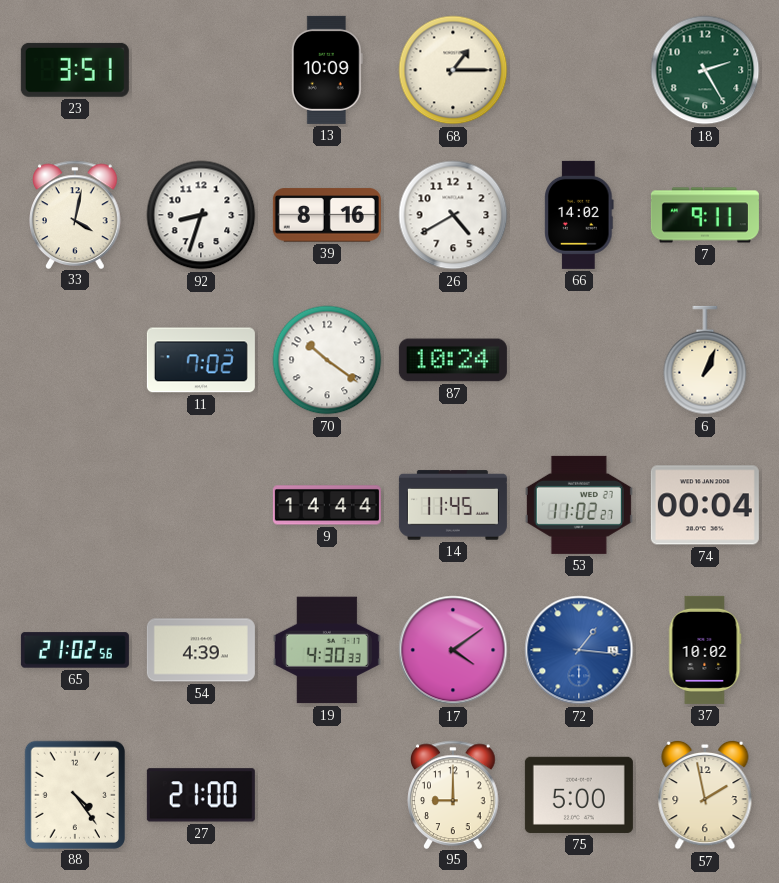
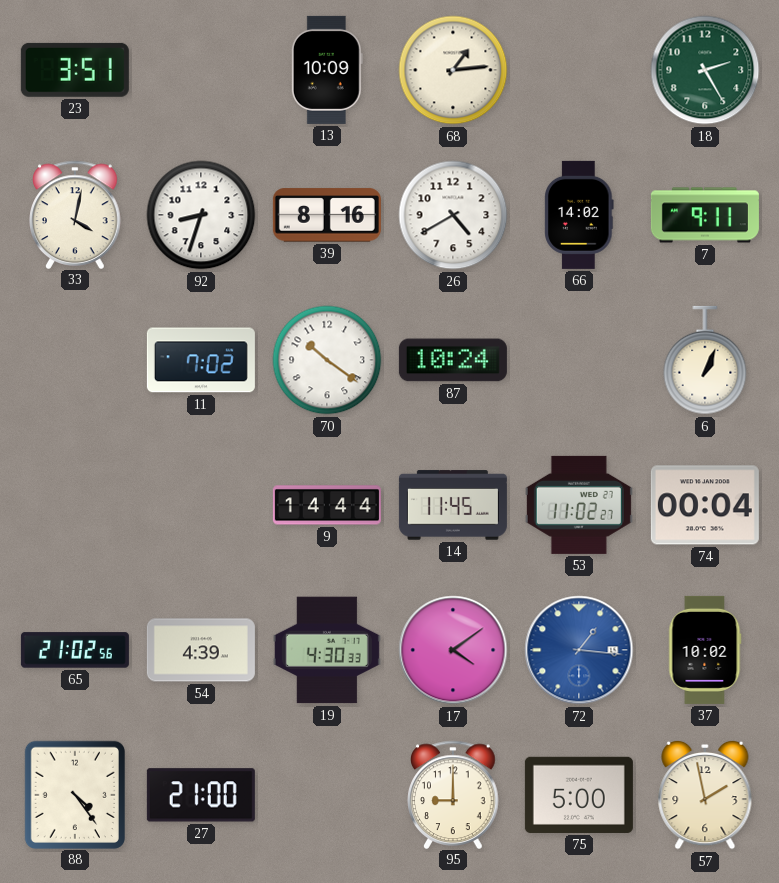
68: 1:15 -> 1:14
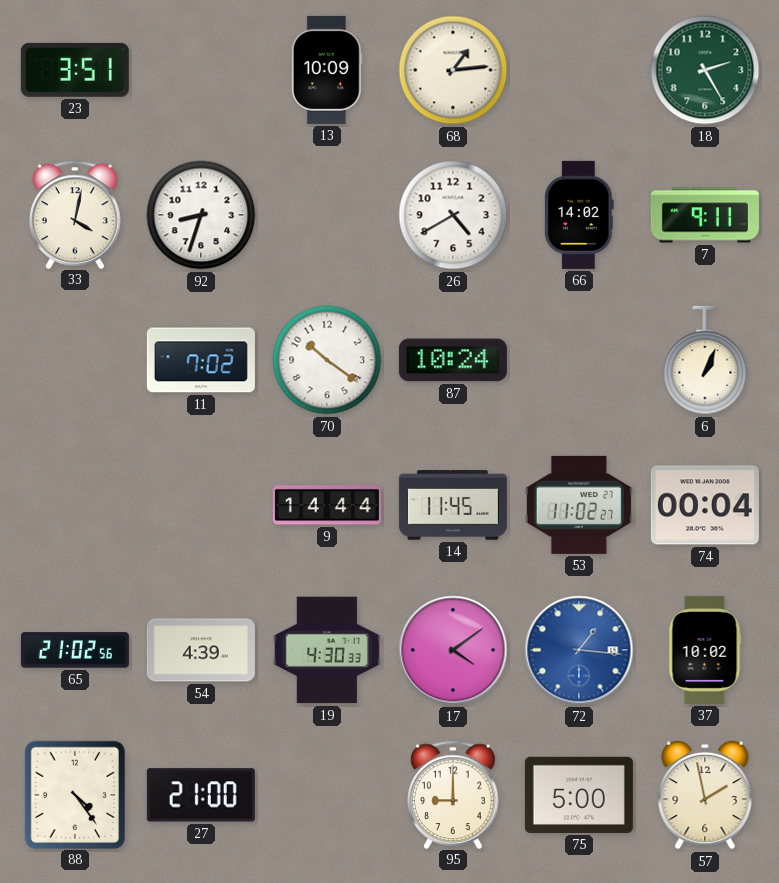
39: 8:16 -> none
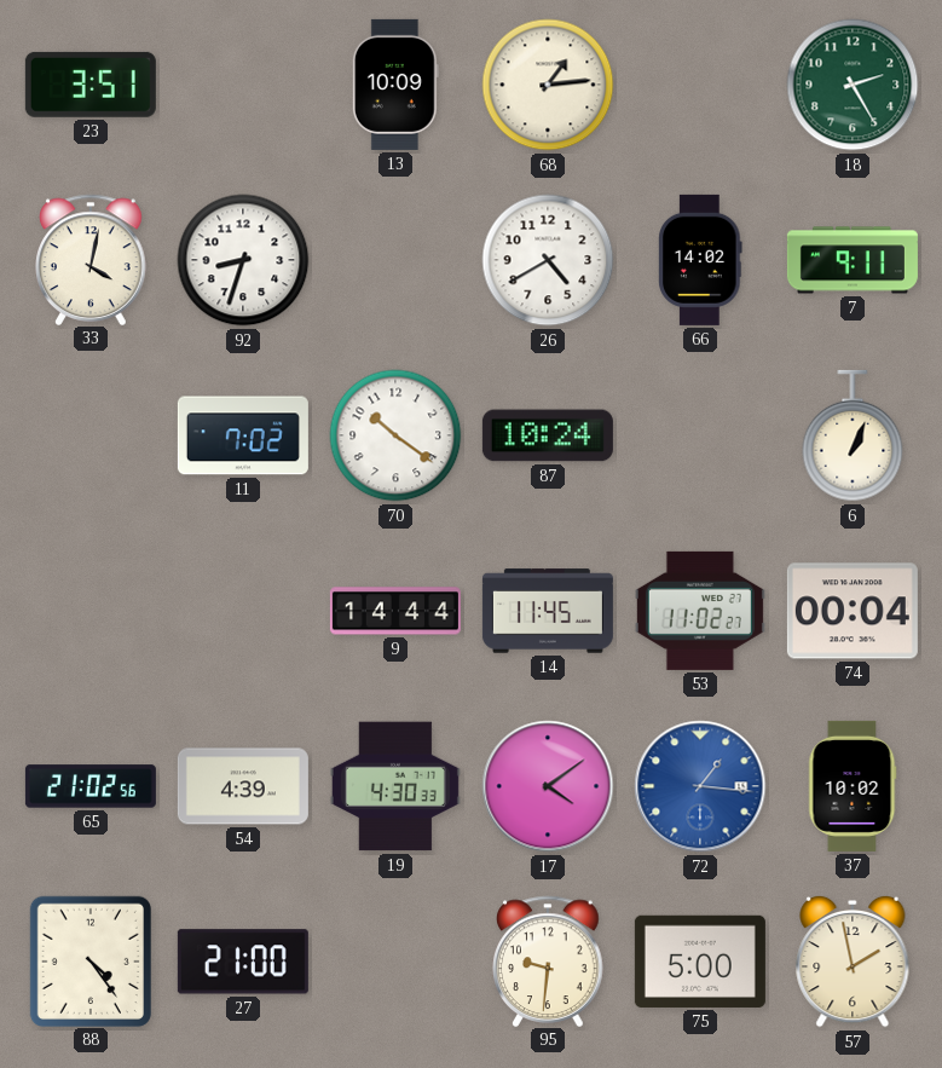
95: 9:00 -> 9:31
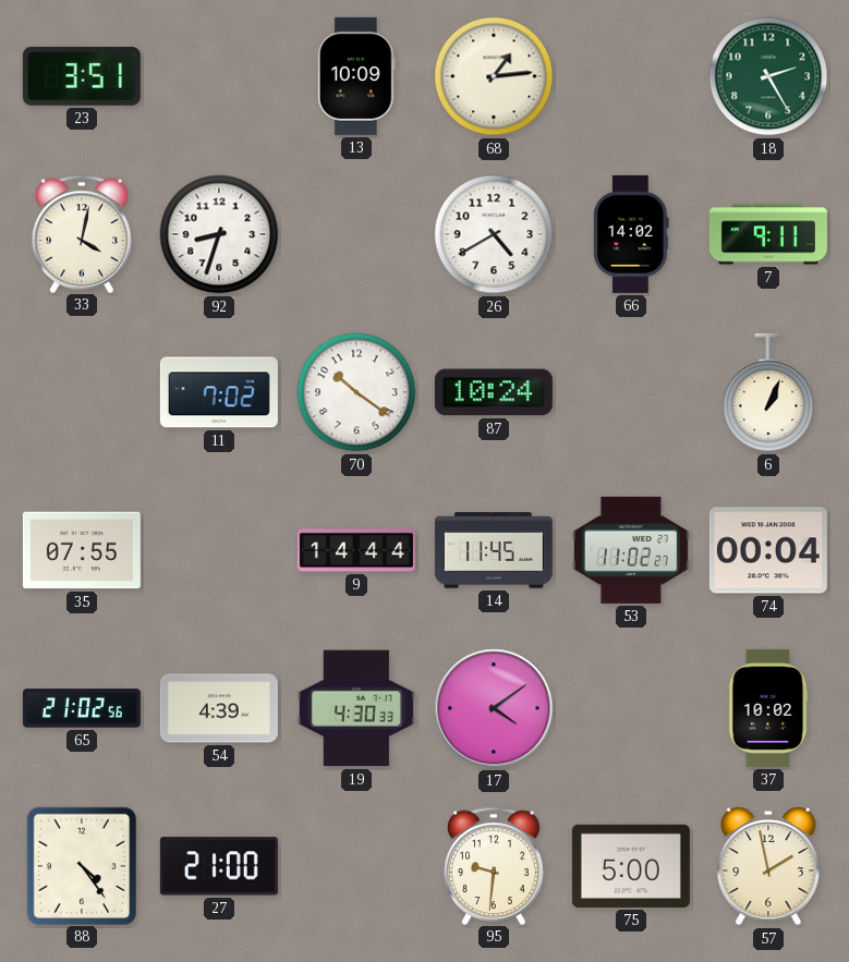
35: none -> 07:55
72: 1:16 -> none
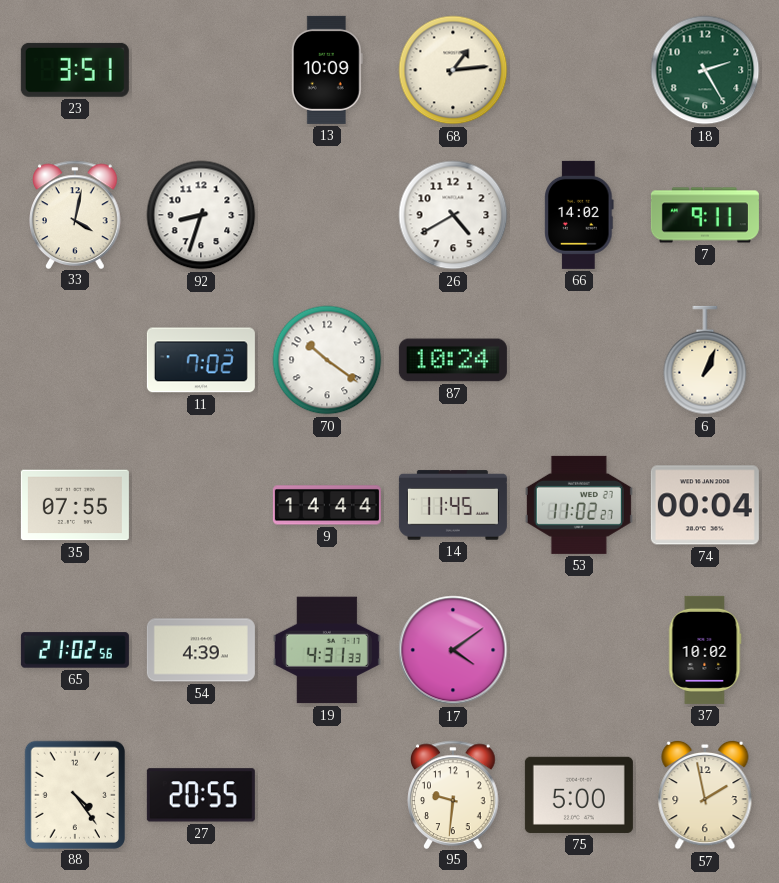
19: 4:30 -> 4:31
27: 21:00 -> 20:55
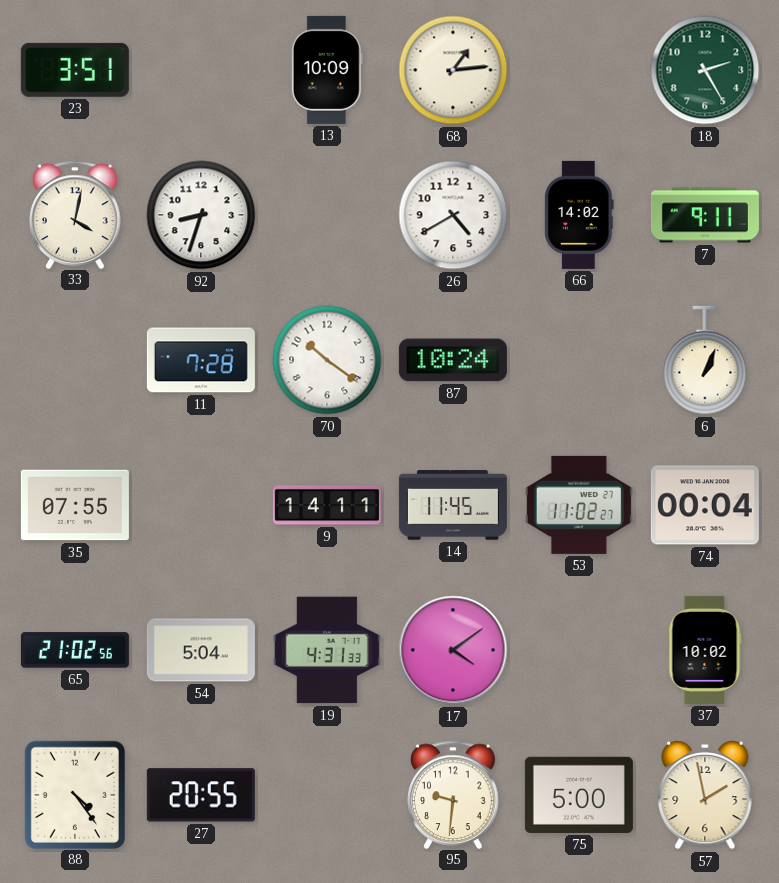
11: 7:02 -> 7:28
9: 14:44 -> 14:11
54: 4:39 -> 5:04
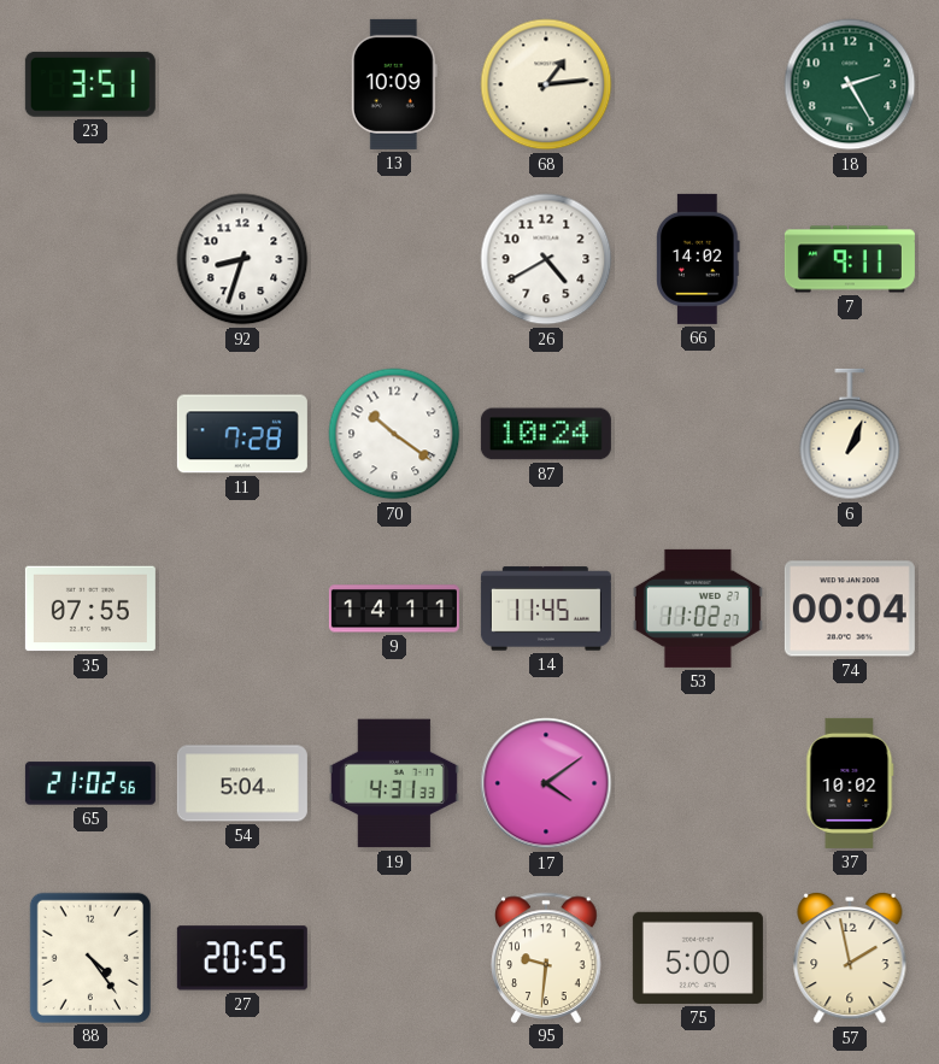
33: 4:02 -> none
